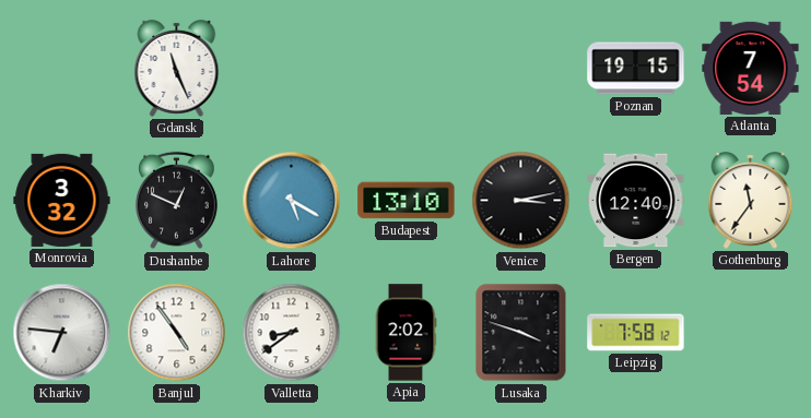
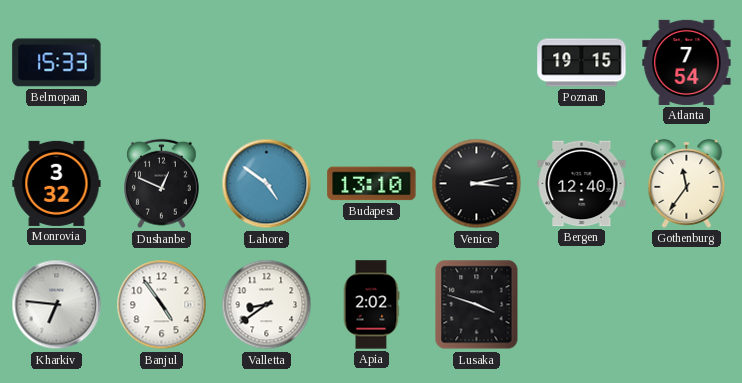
Belmopan: none -> 15:33
Gdansk: 11:26 -> none
Lahore: 5:20 -> 4:51
Leipzig: 7:58 -> none
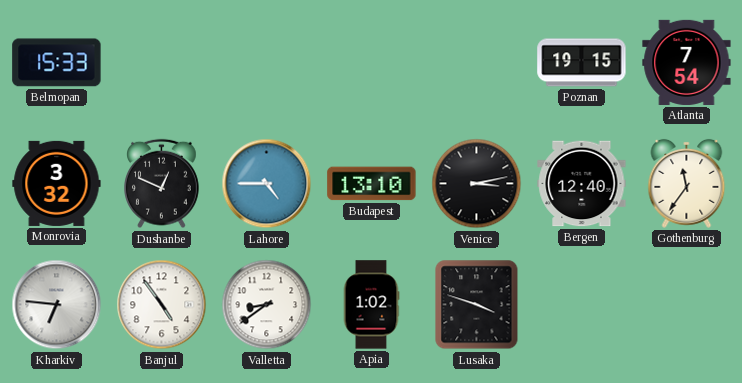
Lahore: 4:51 -> 4:45
Apia: 2:02 -> 1:02
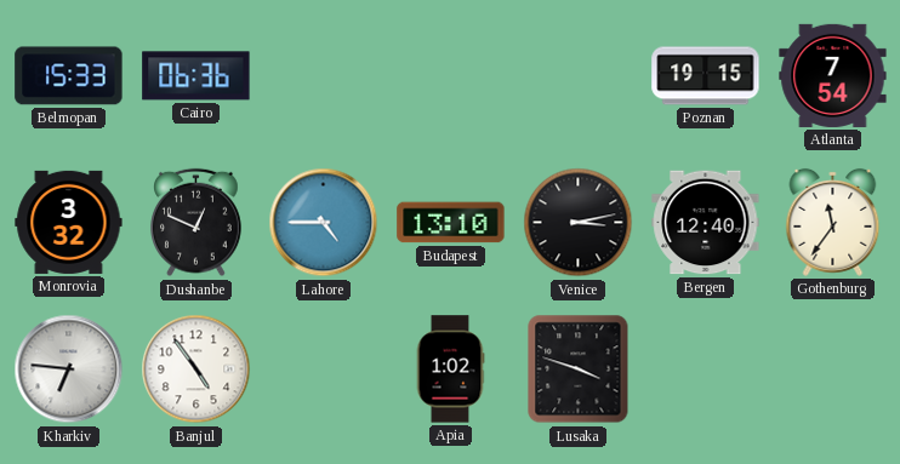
Cairo: none -> 06:36
Valletta: 8:39 -> none
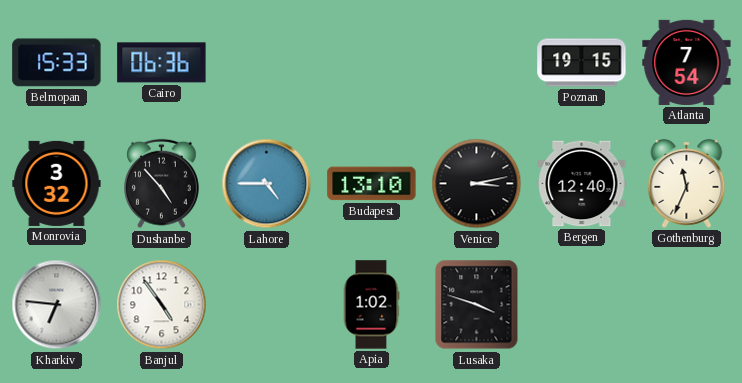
Dushanbe: 12:49 -> 4:53
Gothenburg: 11:36 -> 11:34
